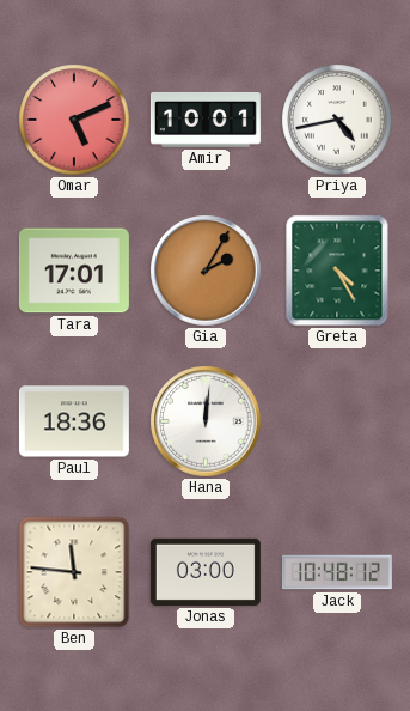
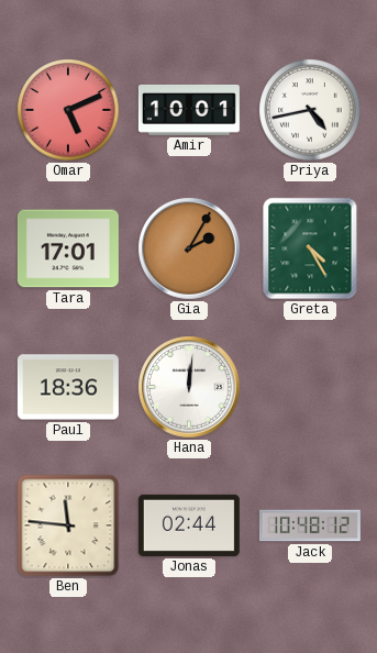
Jonas: 03:00 -> 02:44
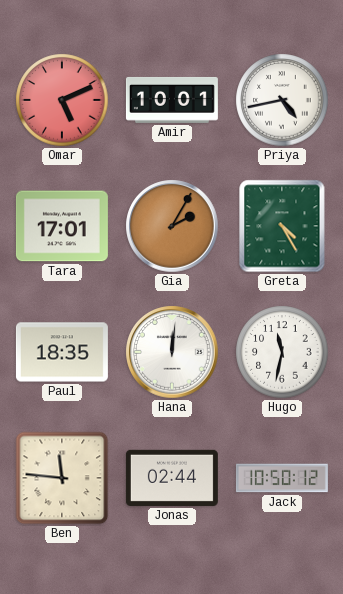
Paul: 18:36 -> 18:35
Hugo: none -> 11:32
Jack: 10:48 -> 10:50
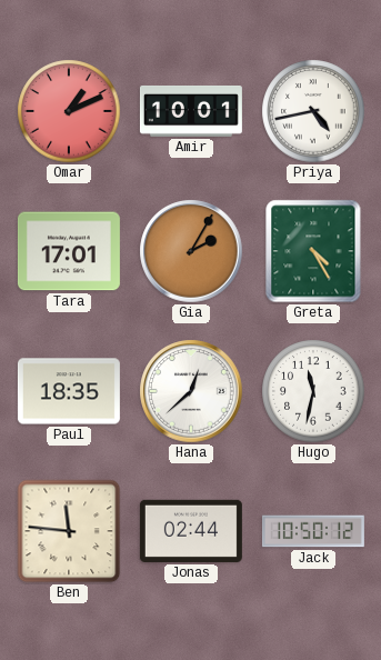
Omar: 5:11 -> 1:11
Hana: 12:01 -> 12:38
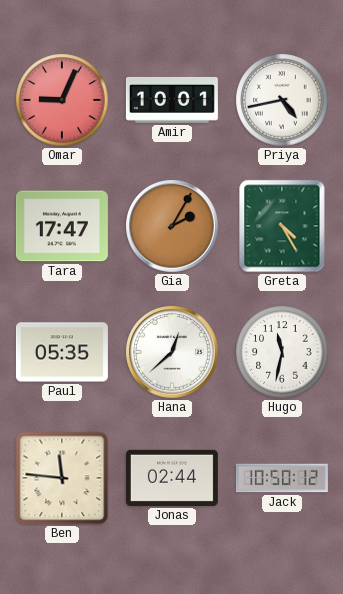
Omar: 1:11 -> 9:04
Tara: 17:01 -> 17:47
Paul: 18:35 -> 05:35
